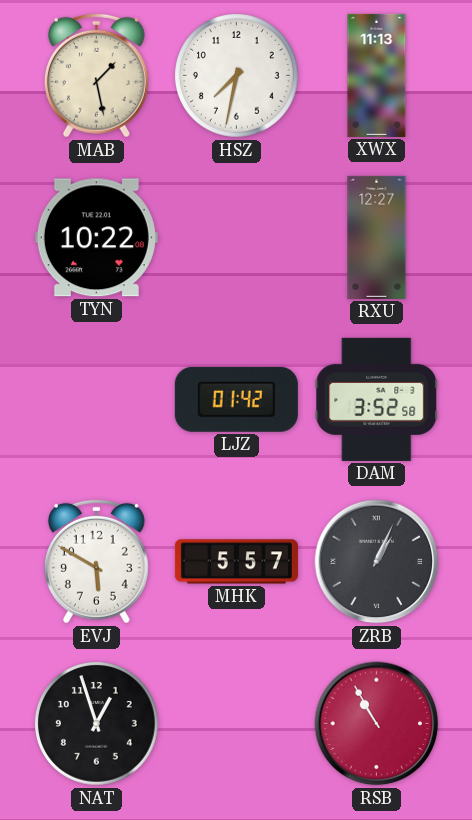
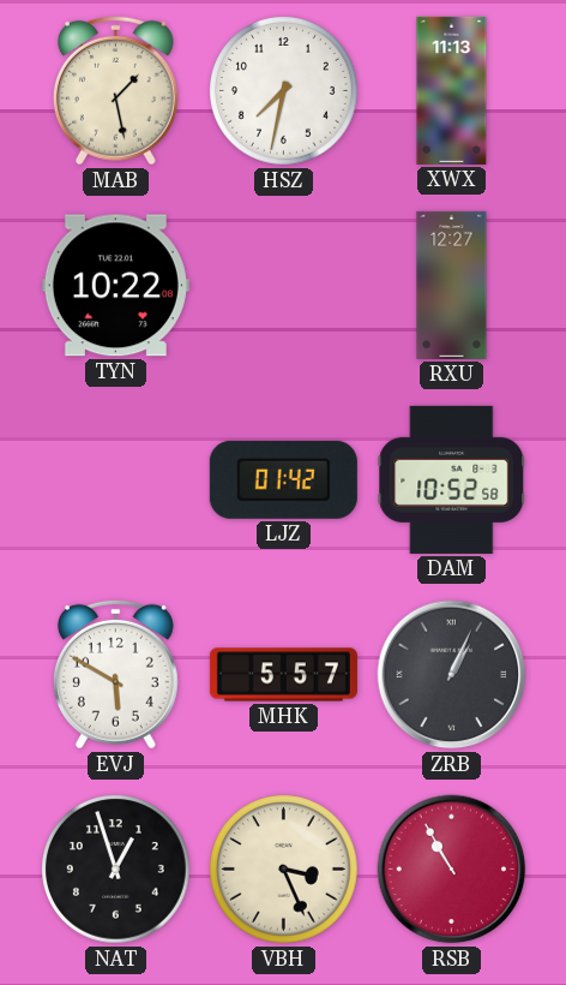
DAM: 3:52 -> 10:52
VBH: none -> 3:26
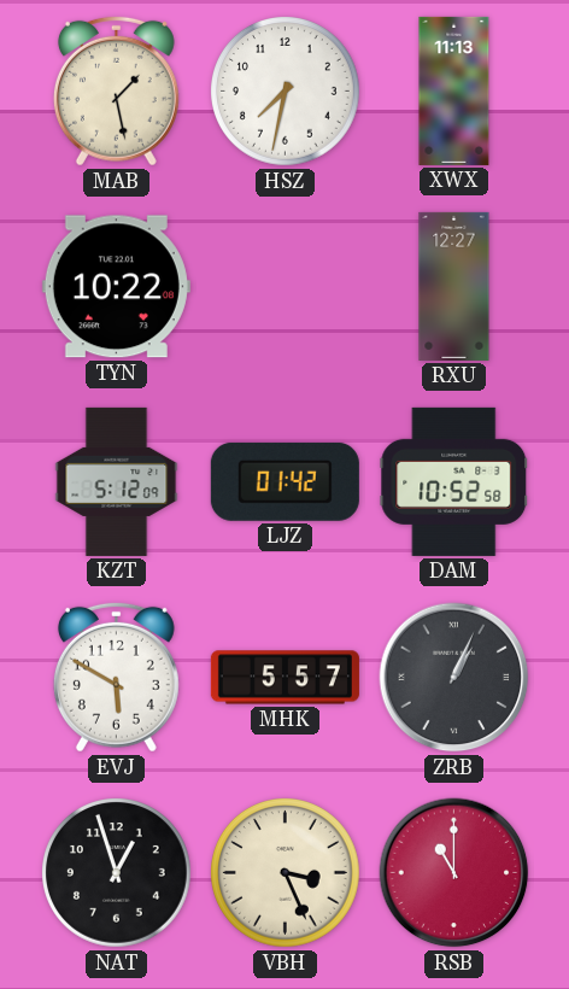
KZT: none -> 5:12
RSB: 10:55 -> 11:00
